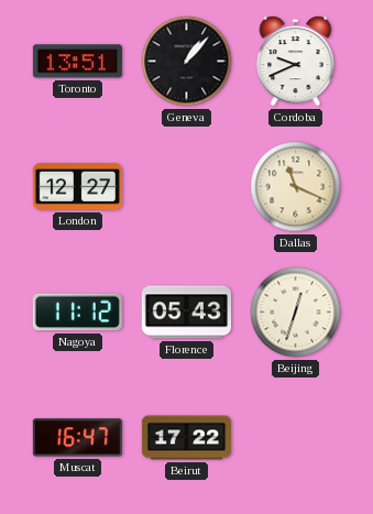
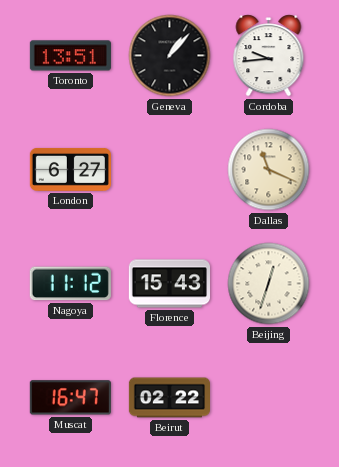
Cordoba: 9:41 -> 9:44
London: 12:27 -> 6:27
Florence: 05:43 -> 15:43
Beirut: 17:22 -> 02:22
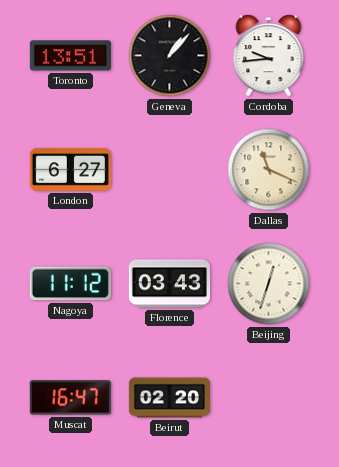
Florence: 15:43 -> 03:43
Beirut: 02:22 -> 02:20
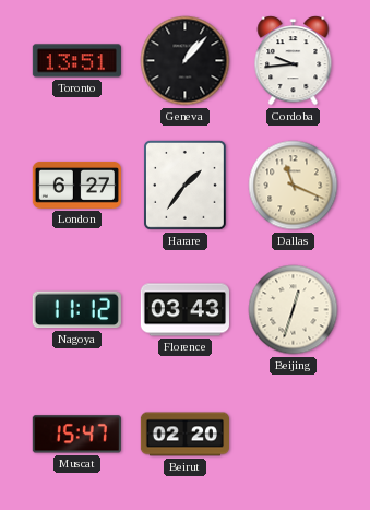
Harare: none -> 1:36
Muscat: 16:47 -> 15:47
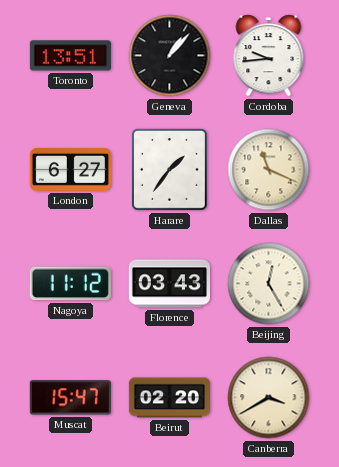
Beijing: 12:33 -> 12:25
Canberra: none -> 3:40
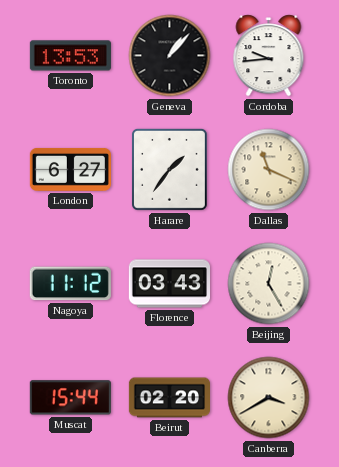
Toronto: 13:51 -> 13:53
Muscat: 15:47 -> 15:44
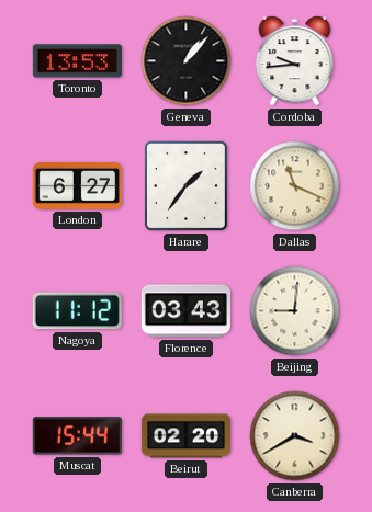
Beijing: 12:25 -> 9:01
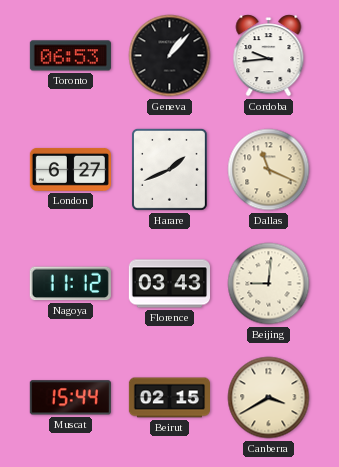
Toronto: 13:53 -> 06:53
Harare: 1:36 -> 1:41
Beirut: 02:20 -> 02:15
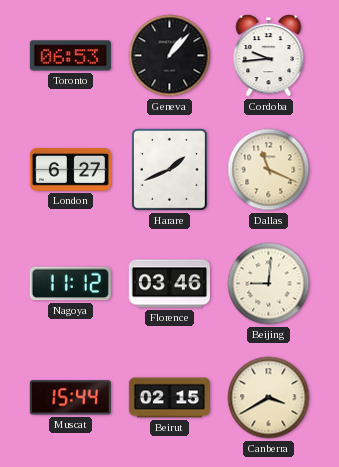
Florence: 03:43 -> 03:46
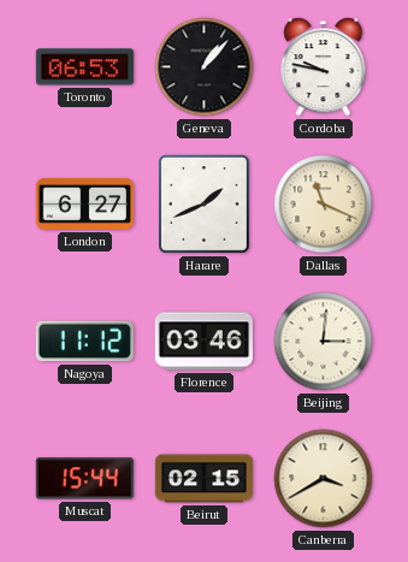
Cordoba: 9:44 -> 9:47
Beijing: 9:01 -> 3:01
